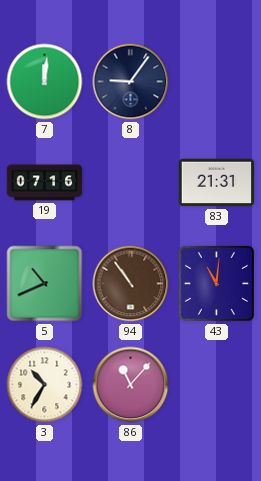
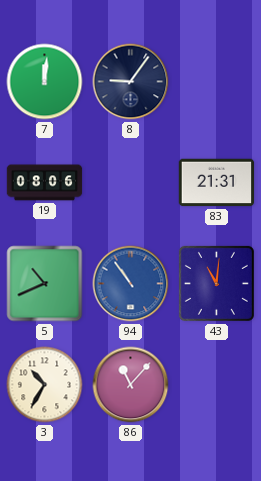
19: 07:16 -> 08:06
94 dial: brown -> blue
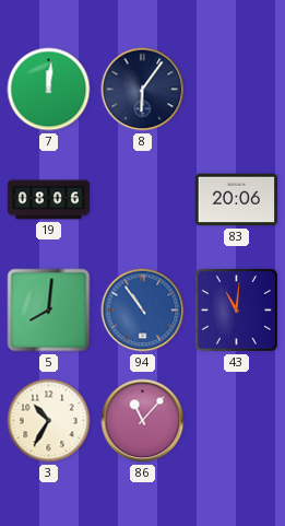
8: 9:06 -> 6:06
83: 21:31 -> 20:06
5: 10:41 -> 8:01
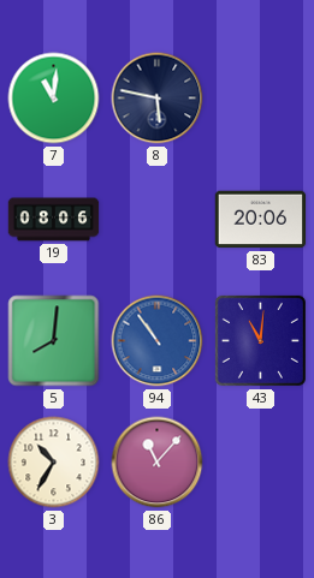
7: 12:01 -> 11:01
8: 6:06 -> 5:47
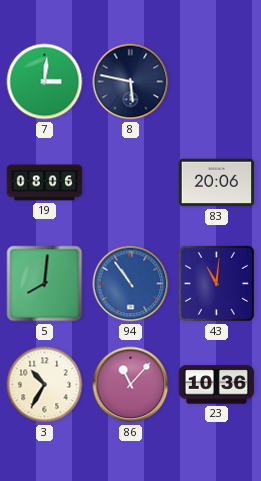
7: 11:01 -> 3:01
23: none -> 10:36
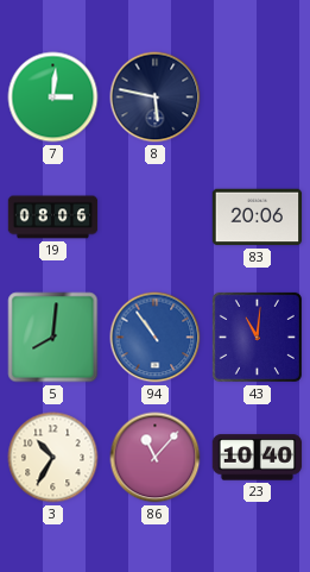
23: 10:36 -> 10:40
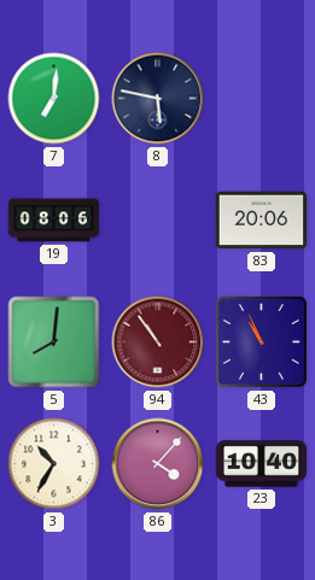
7: 3:01 -> 7:01
94 dial: blue -> burgundy
43: 11:01 -> 10:56
86: 11:07 -> 4:07
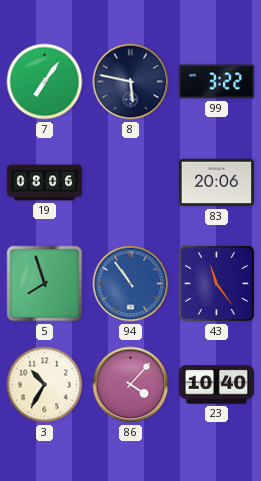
7: 7:01 -> 7:06
99: none -> 3:22
5: 8:01 -> 7:57
94 dial: burgundy -> blue
43: 10:56 -> 11:24
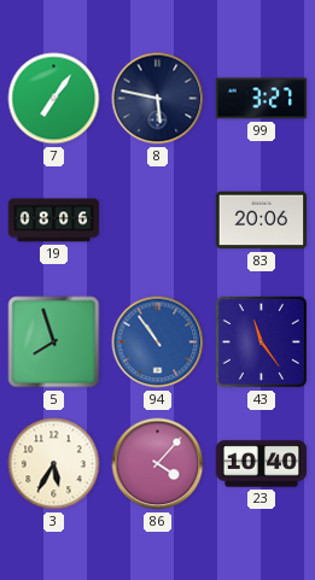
99: 3:22 -> 3:27
3: 10:35 -> 5:35
